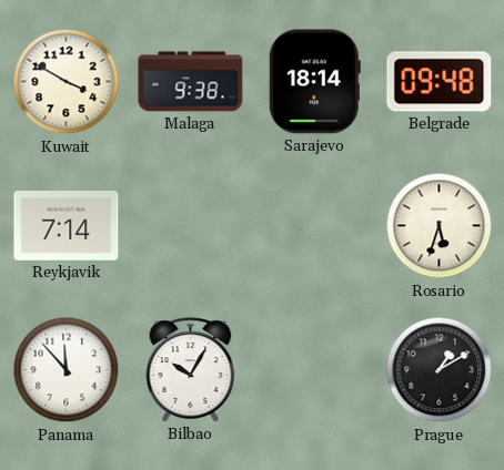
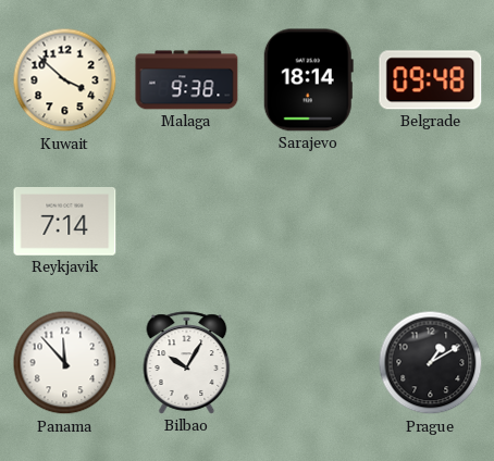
Kuwait: 3:50 -> 3:52
Rosario: 5:33 -> none
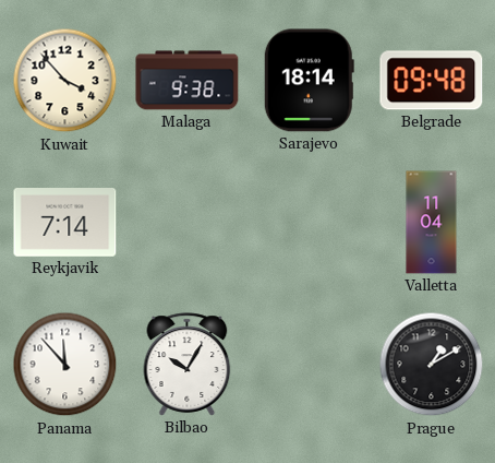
Kuwait: 3:52 -> 3:53
Valletta: none -> 11:04
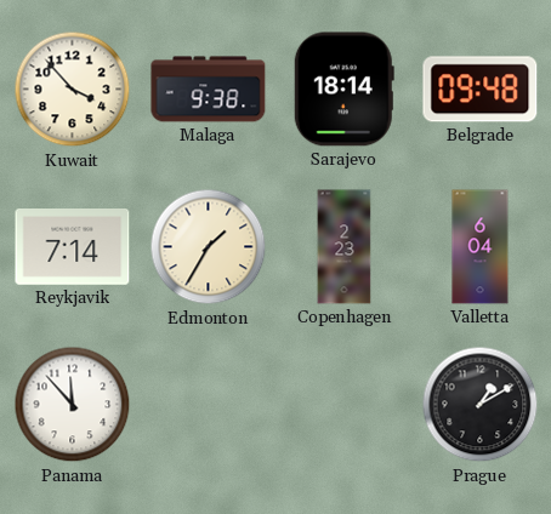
Edmonton: none -> 1:35
Copenhagen: none -> 2:23
Valletta: 11:04 -> 6:04
Bilbao: 10:05 -> none
